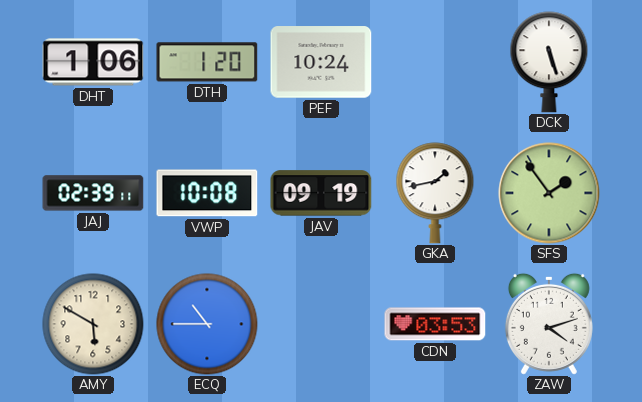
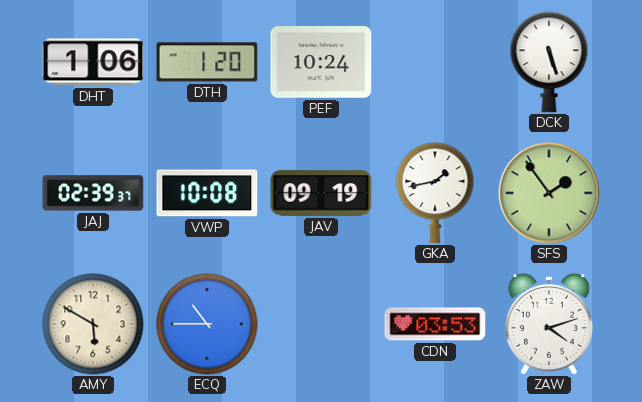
JAJ: 02:39:11 -> 02:39:37
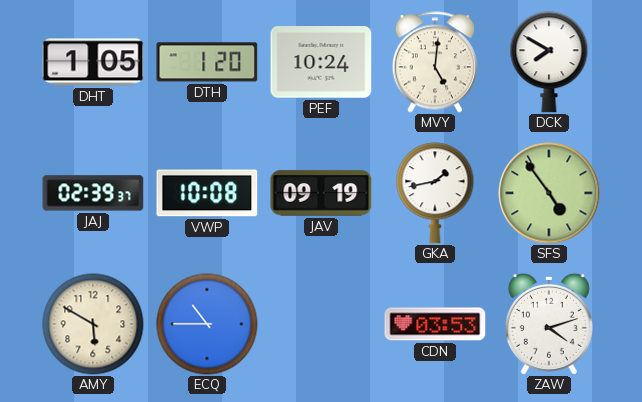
DHT: 1:06 -> 1:05
MVY: none -> 5:01
DCK: 5:27 -> 7:50
SFS: 1:54 -> 4:54
